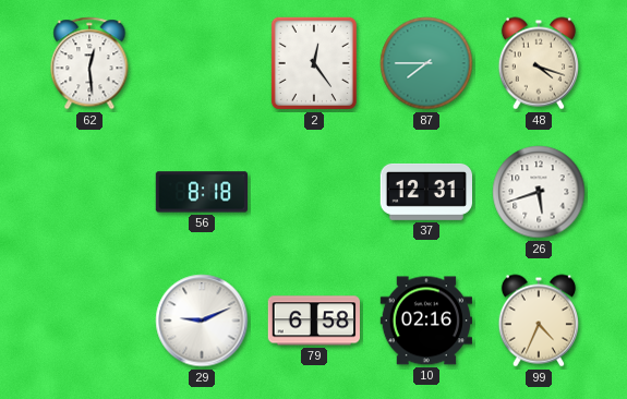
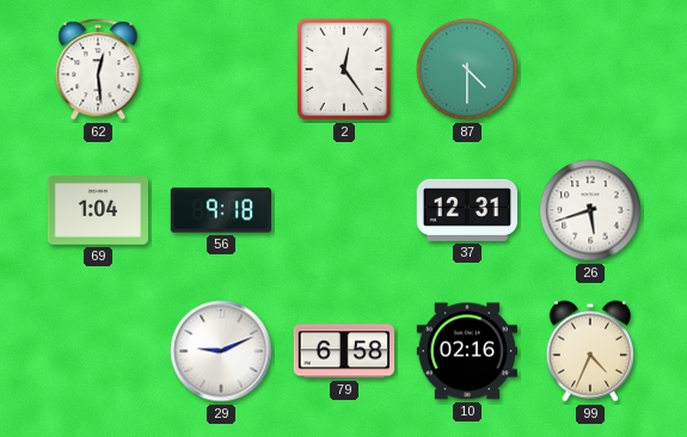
87: 7:45 -> 4:30
48: 4:18 -> none
69: none -> 1:04
56: 8:18 -> 9:18
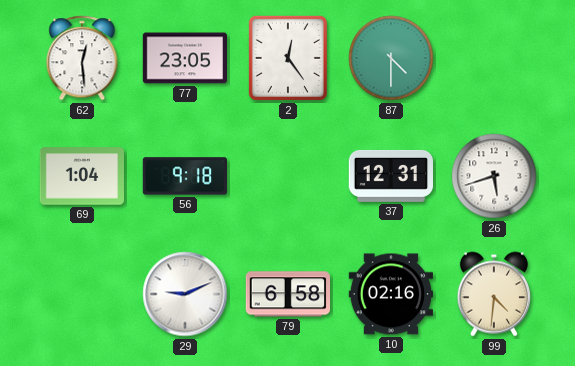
77: none -> 23:05
99: 4:34 -> 4:31
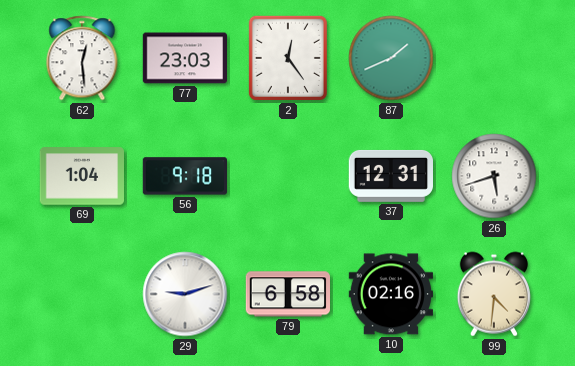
77: 23:05 -> 23:03
87: 4:30 -> 1:41
29: 9:11 -> 9:12
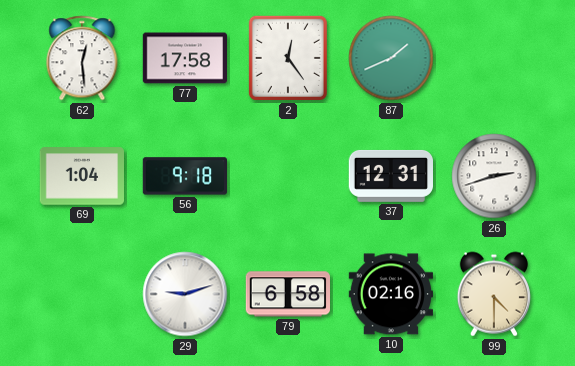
77: 23:03 -> 17:58
26: 5:42 -> 2:42
99: 4:31 -> 4:30
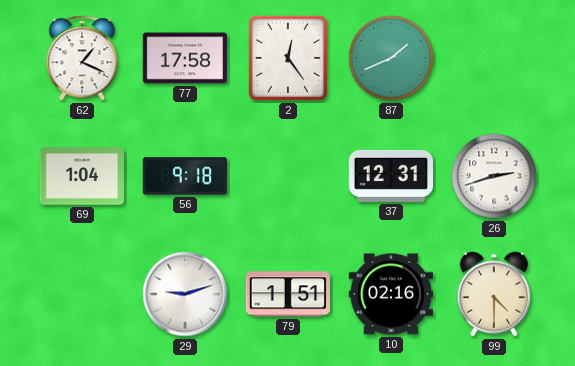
62: 12:29 -> 1:19
79: 6:58 -> 1:51
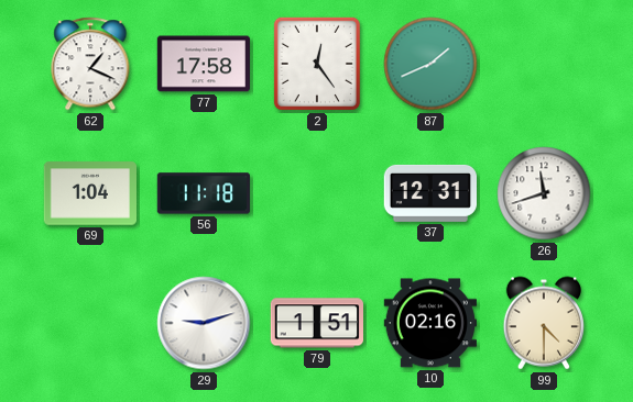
56: 9:18 -> 11:18
26: 2:42 -> 11:42
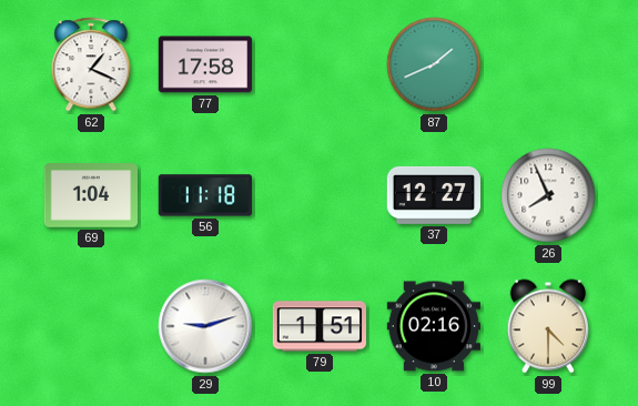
2: 12:24 -> none
37: 12:31 -> 12:27
26: 11:42 -> 7:56
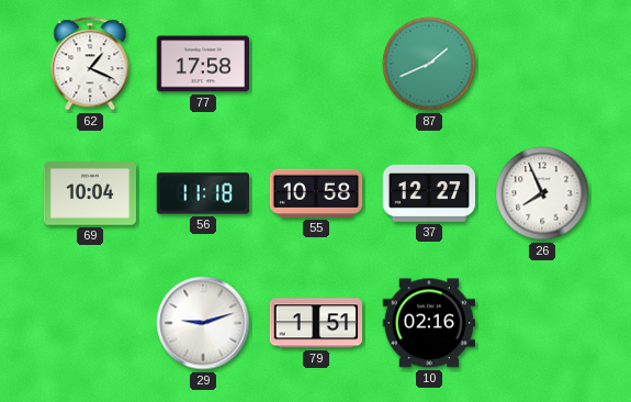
69: 1:04 -> 10:04
55: none -> 10:58
99: 4:30 -> none
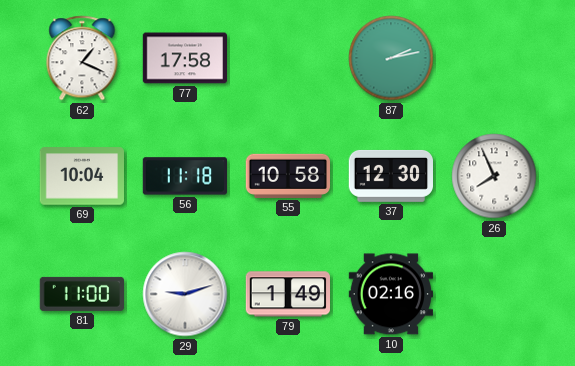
87: 1:41 -> 2:13
37: 12:27 -> 12:30
81: none -> 11:00
79: 1:51 -> 1:49
